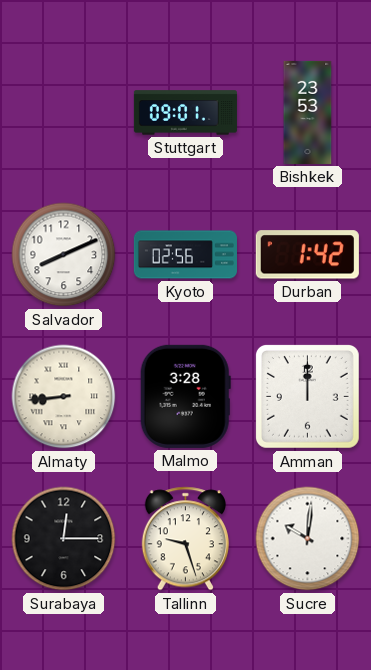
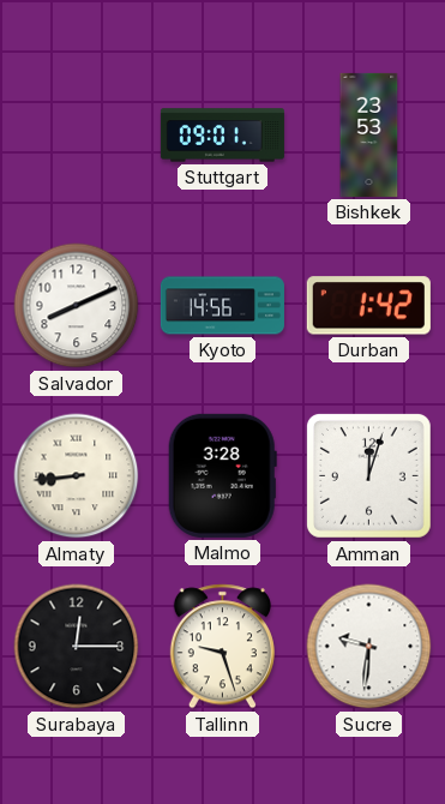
Kyoto: 02:56 -> 14:56
Amman: 12:00 -> 12:03
Sucre: 10:01 -> 9:31
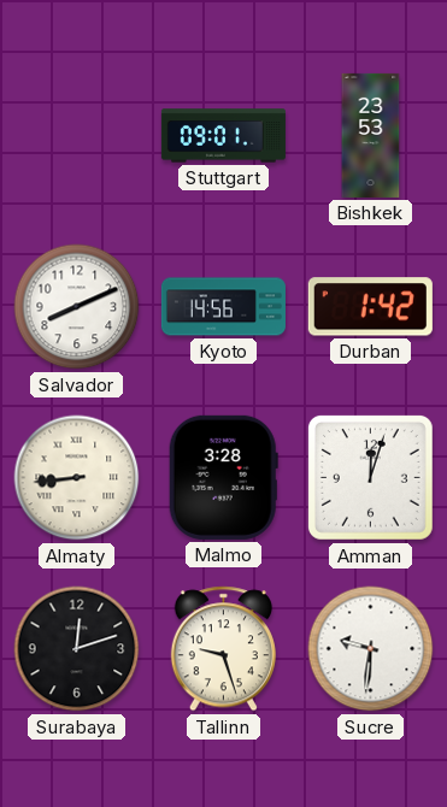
Surabaya: 12:15 -> 12:12
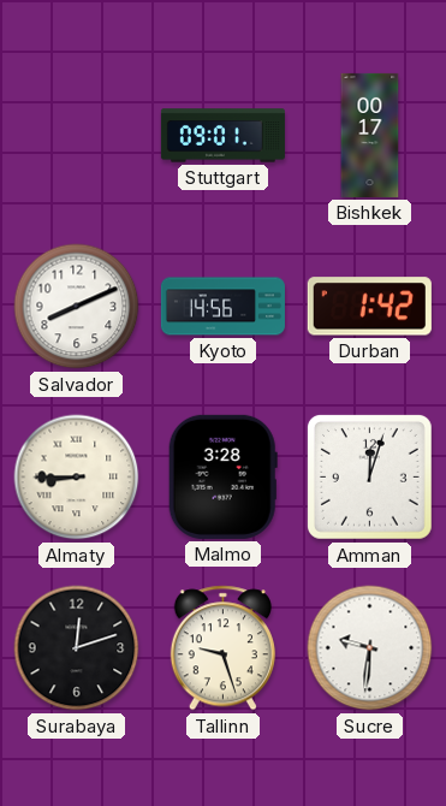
Bishkek: 23:53 -> 00:17
Almaty: 8:44 -> 8:45
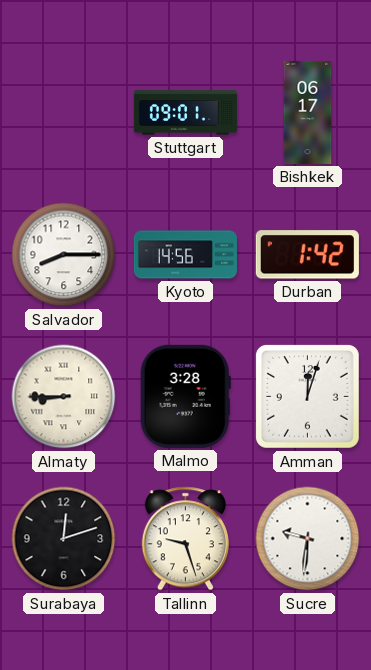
Bishkek: 00:17 -> 06:17
Salvador: 8:11 -> 8:15
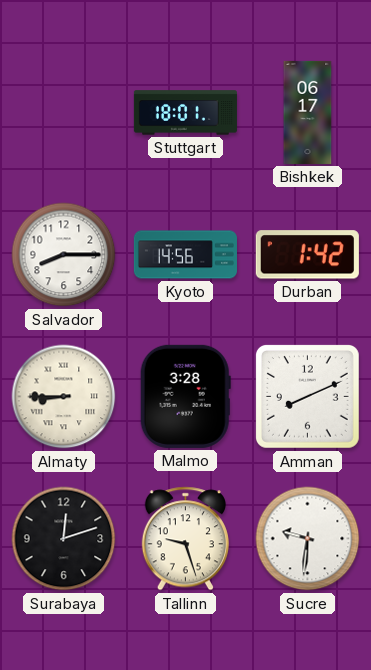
Stuttgart: 09:01 -> 18:01
Amman: 12:03 -> 8:11
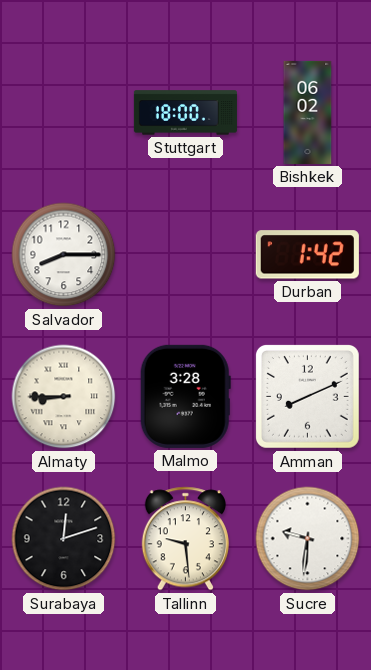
Stuttgart: 18:01 -> 18:00
Bishkek: 06:17 -> 06:02
Kyoto: 14:56 -> none
Tallinn: 9:27 -> 9:29
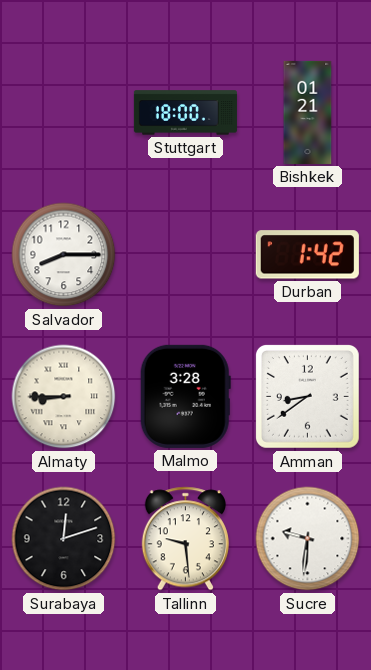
Bishkek: 06:02 -> 01:21
Amman: 8:11 -> 8:39
